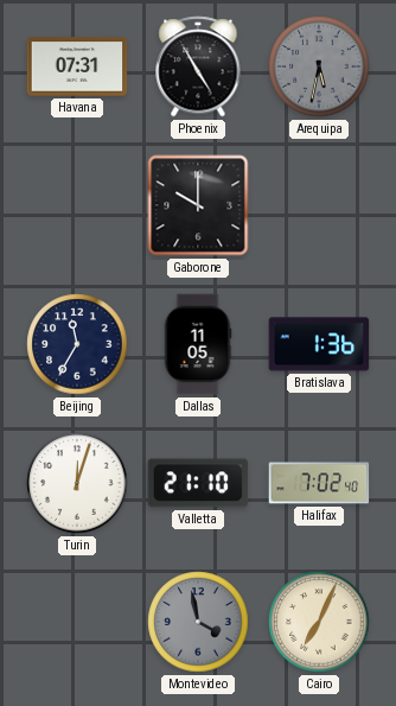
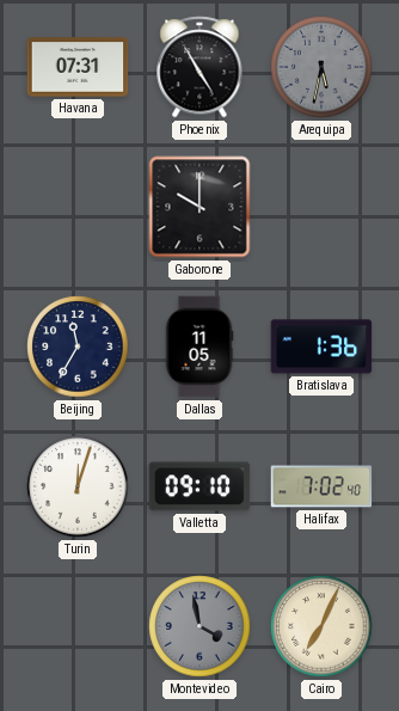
Valletta: 21:10 -> 09:10
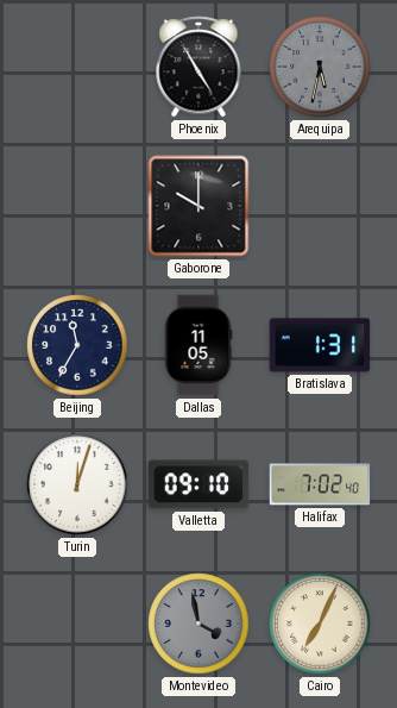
Havana: 07:31 -> none
Bratislava: 1:36 -> 1:31
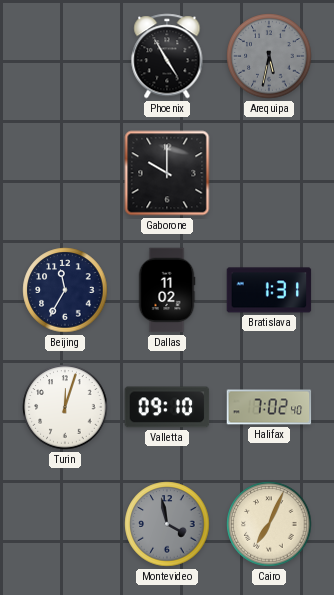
Dallas: 11:05 -> 11:02
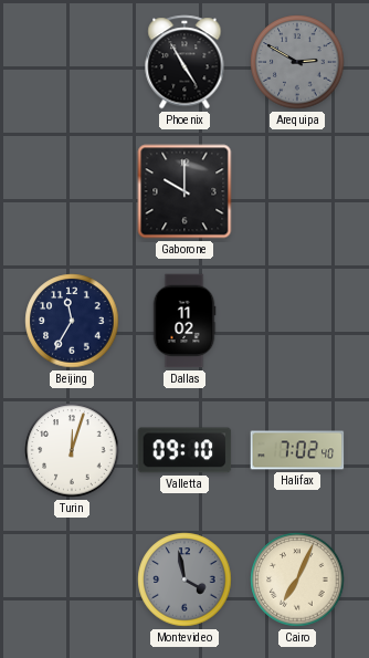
Arequipa: 5:32 -> 2:50
Bratislava: 1:31 -> none
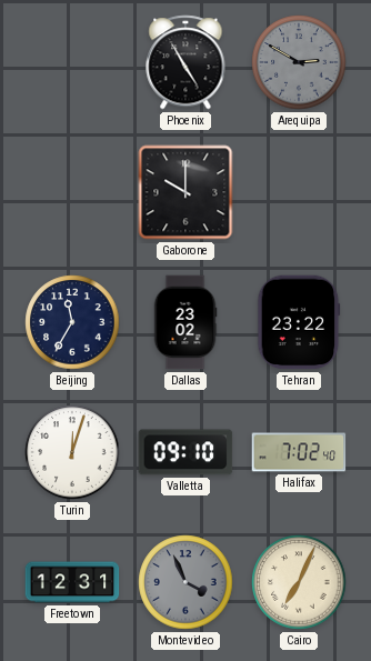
Dallas: 11:02 -> 23:02
Tehran: none -> 23:22
Freetown: none -> 12:31
Montevideo: 3:58 -> 3:56
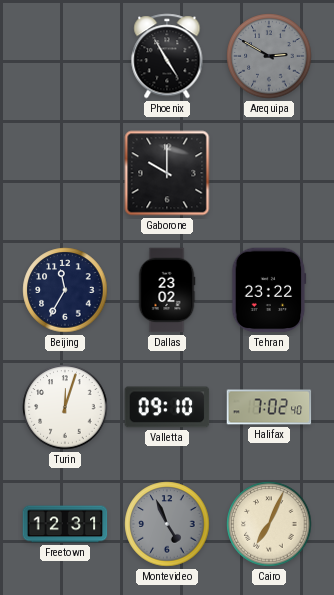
Montevideo: 3:56 -> 4:56
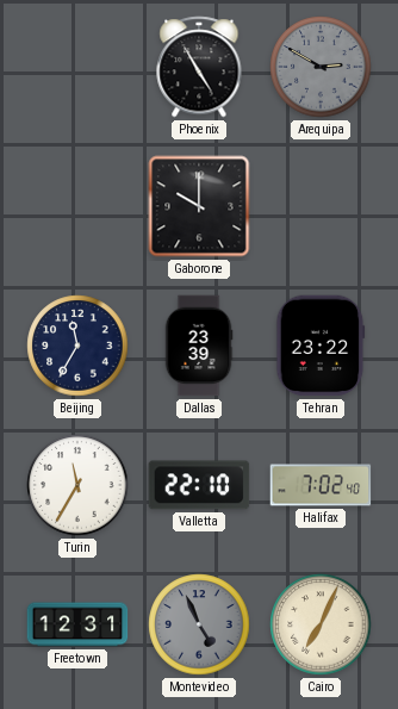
Dallas: 23:02 -> 23:39
Turin: 12:03 -> 11:35
Valletta: 09:10 -> 22:10
